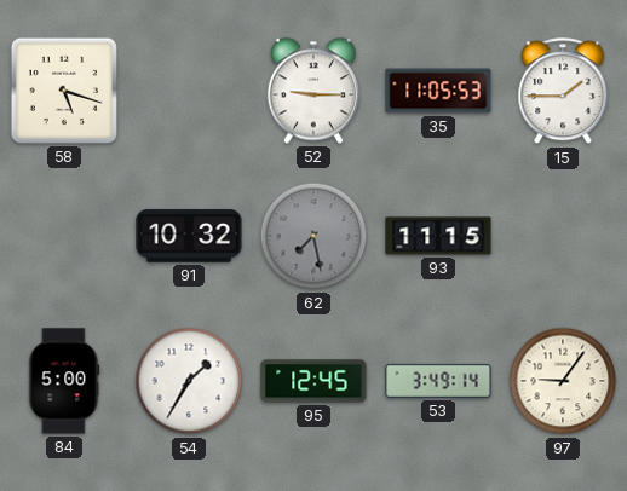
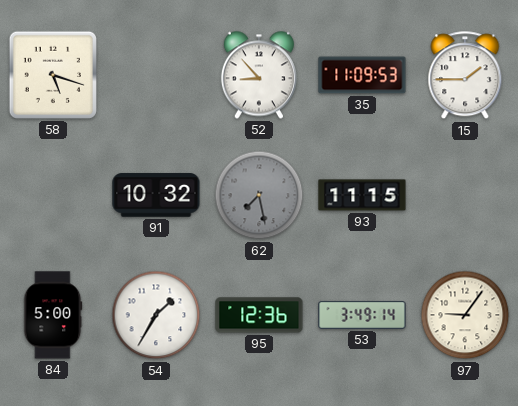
52: 9:15 -> 8:53
35: 11:05 -> 11:09
95: 12:45 -> 12:36
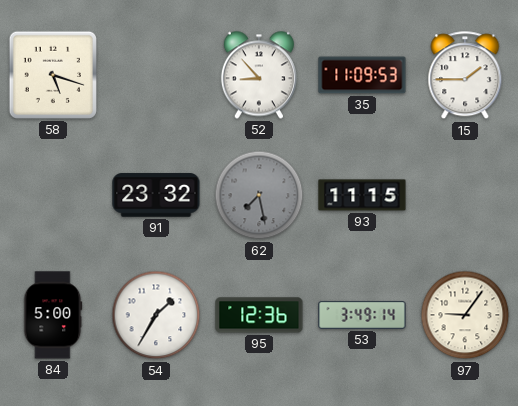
91: 10:32 -> 23:32
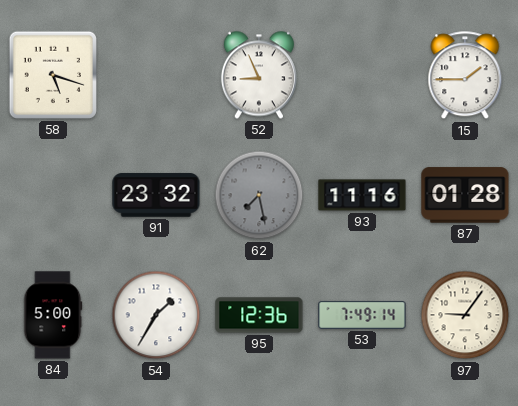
52: 8:53 -> 8:56
35: 11:09 -> none
93: 11:15 -> 11:16
87: none -> 01:28
53: 3:49 -> 7:49
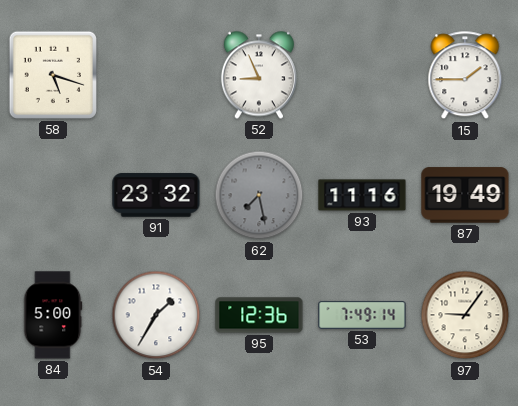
87: 01:28 -> 19:49
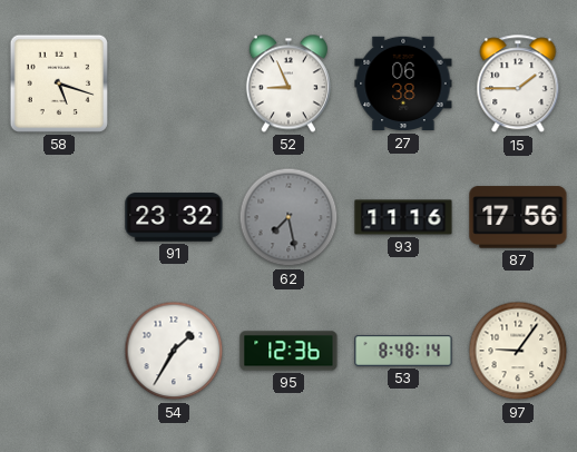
27: none -> 06:38
87: 19:49 -> 17:56
84: 5:00 -> none
53: 7:49 -> 8:48
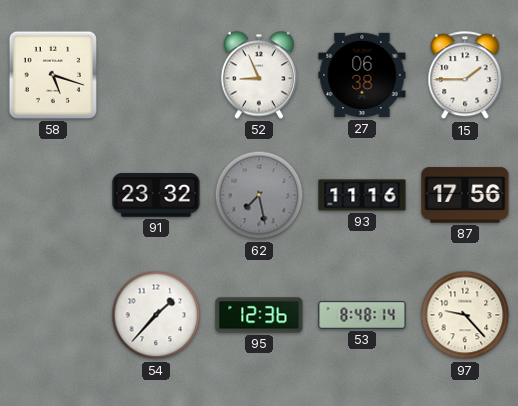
54: 1:35 -> 1:37
97: 9:06 -> 9:23
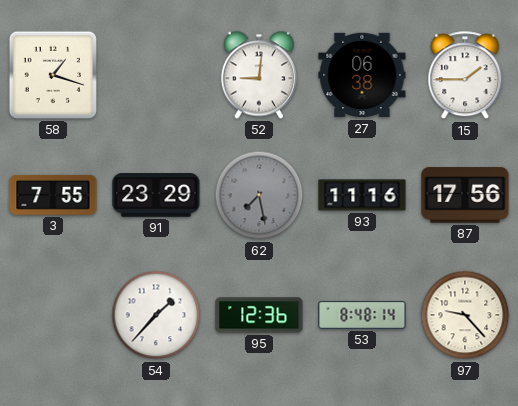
58: 5:18 -> 1:18
52: 8:56 -> 9:01
3: none -> 7:55
91: 23:32 -> 23:29
